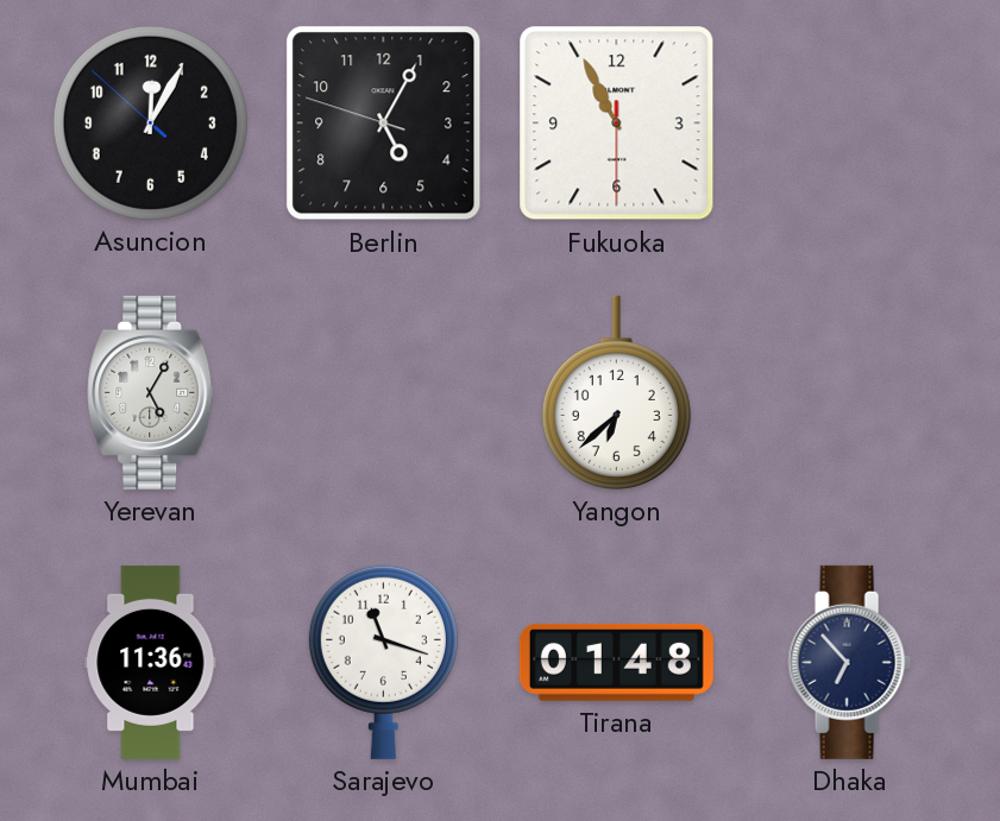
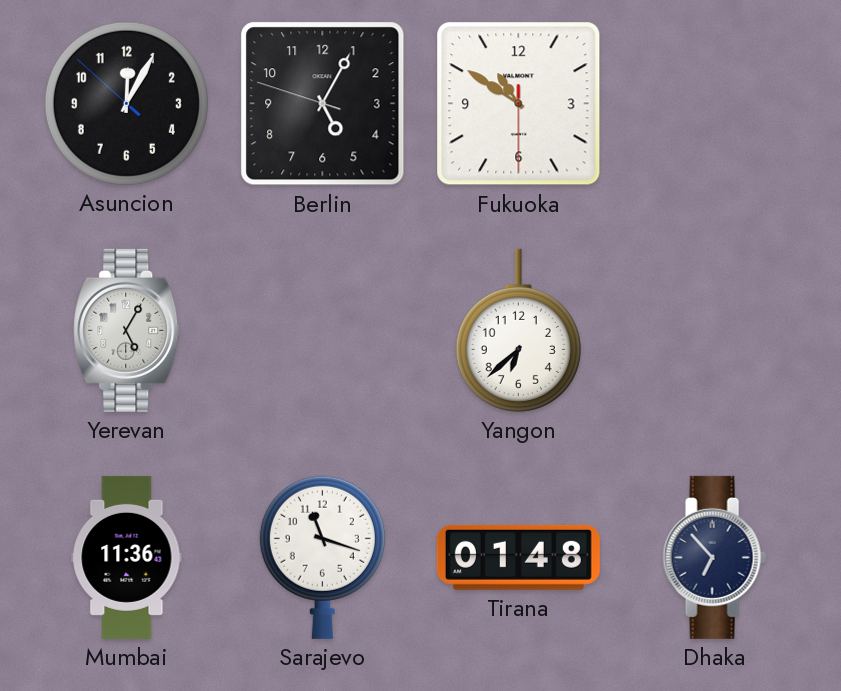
Fukuoka: 10:55 -> 10:50
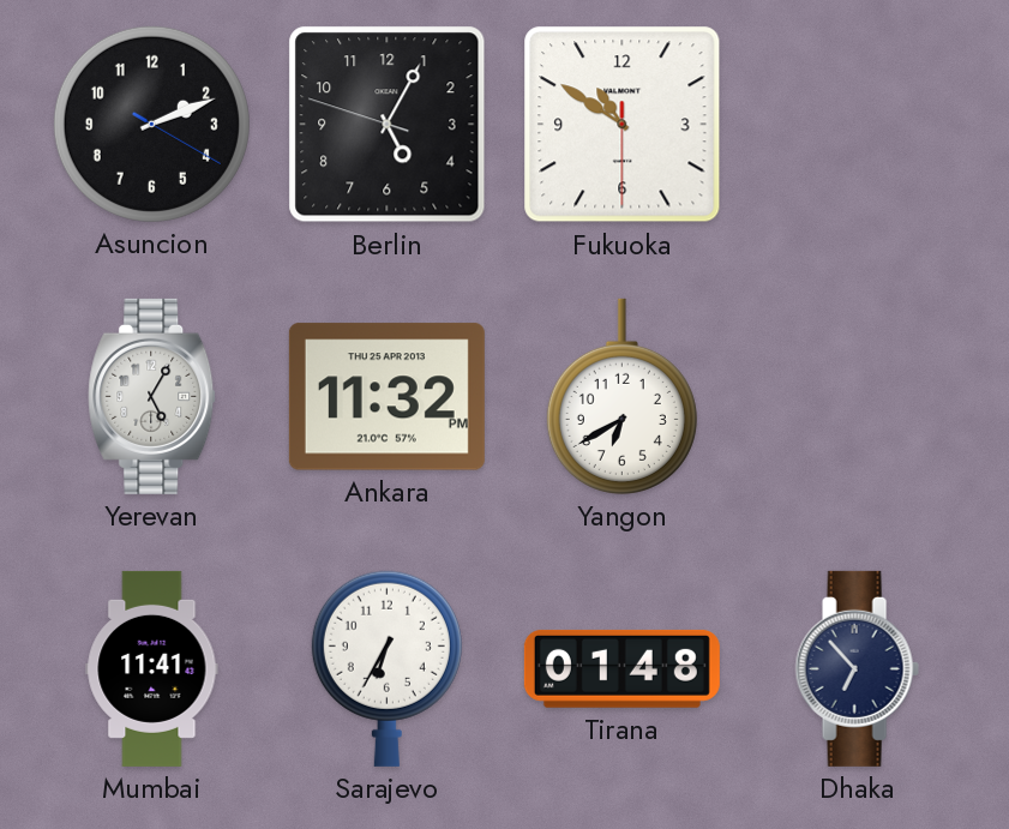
Asuncion: 12:04 -> 2:11
Ankara: none -> 11:32
Yangon: 6:38 -> 6:40
Mumbai: 11:36 -> 11:41
Sarajevo: 11:18 -> 6:35
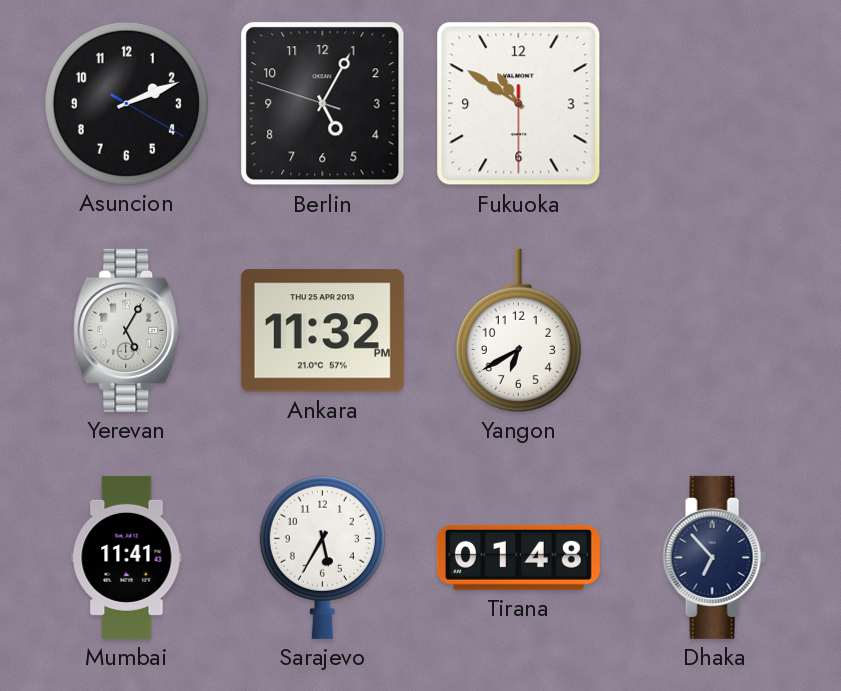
Sarajevo: 6:35 -> 5:35
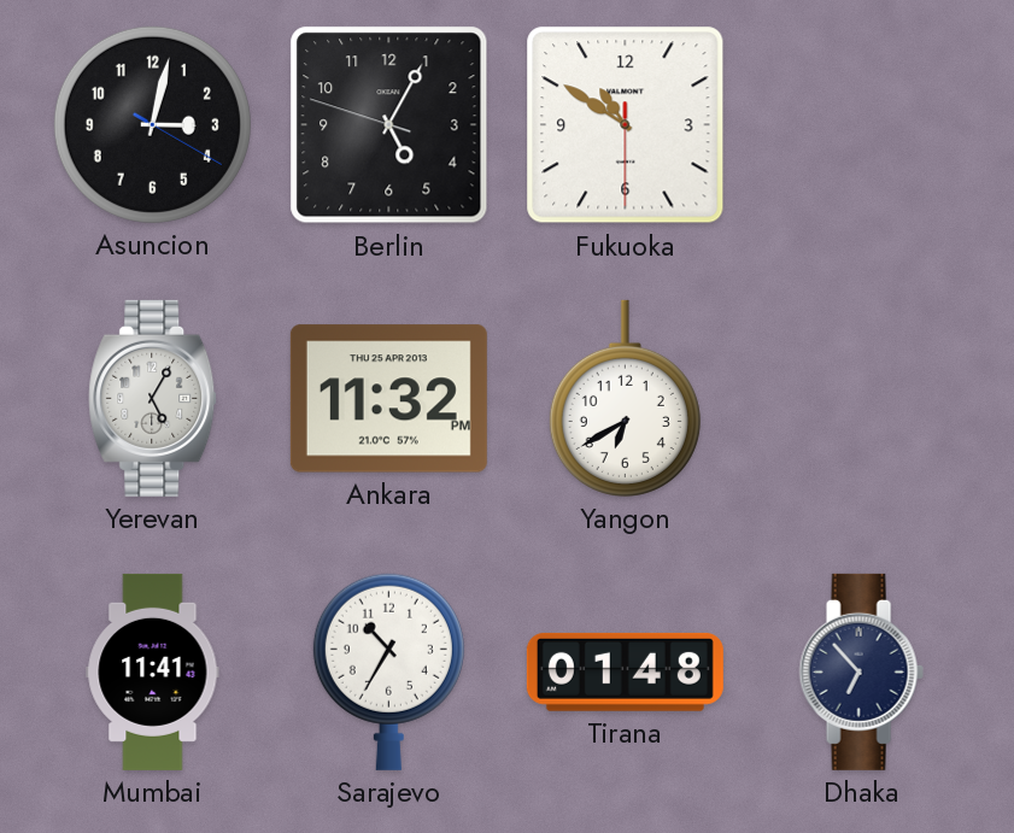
Asuncion: 2:11 -> 3:02
Sarajevo: 5:35 -> 10:35
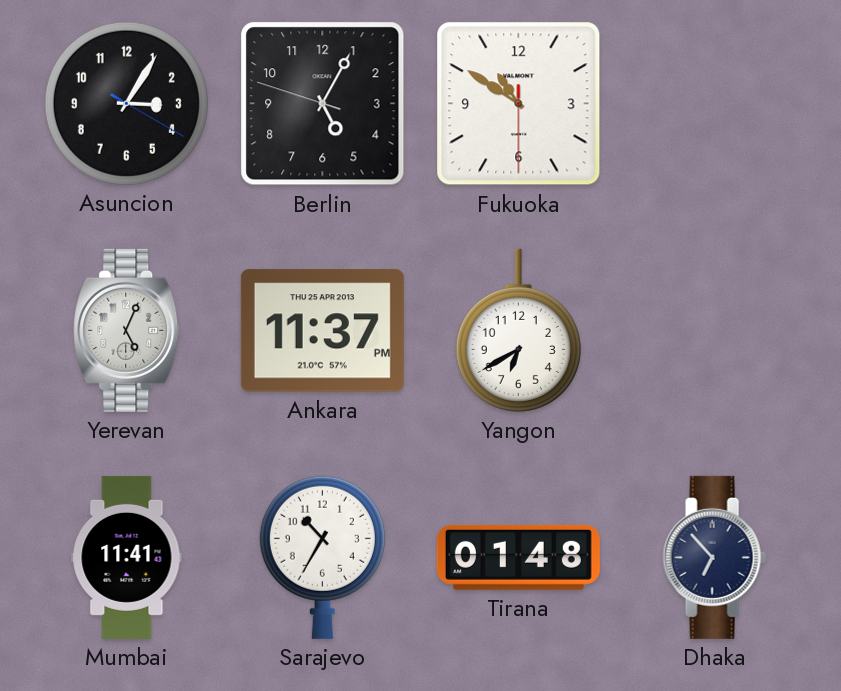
Asuncion: 3:02 -> 3:05
Yerevan: 5:05 -> 5:04
Ankara: 11:32 -> 11:37
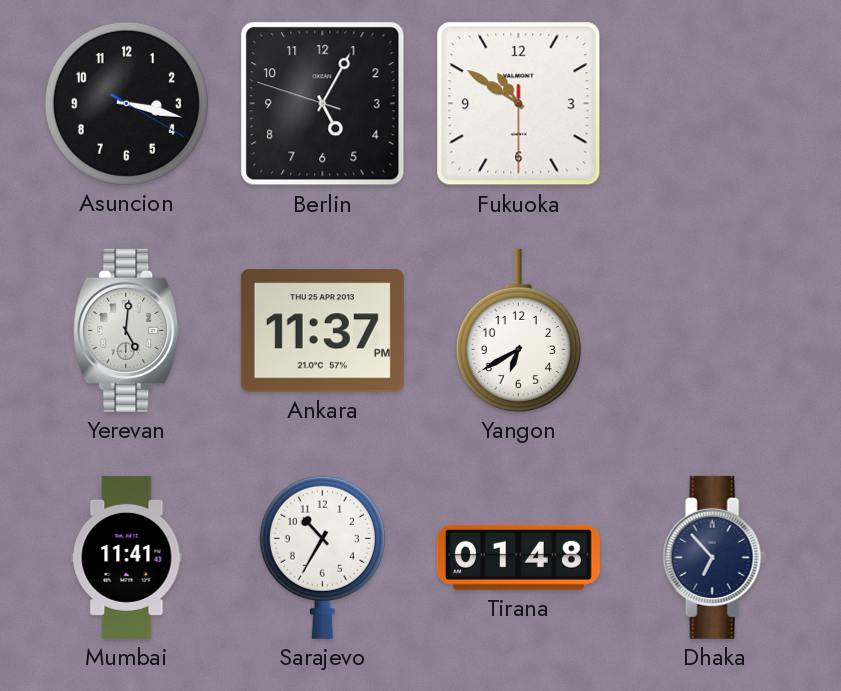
Asuncion: 3:05 -> 3:17
Yerevan: 5:04 -> 5:01
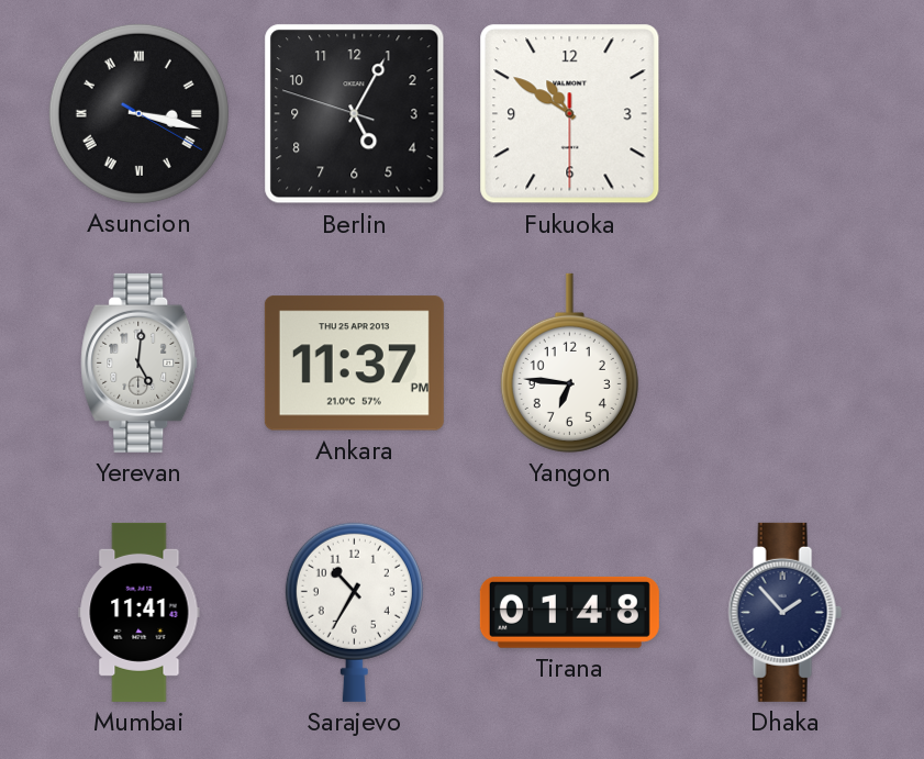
Asuncion numerals: Arabic -> Roman
Yangon: 6:40 -> 6:46
Dhaka: 6:53 -> 1:53
